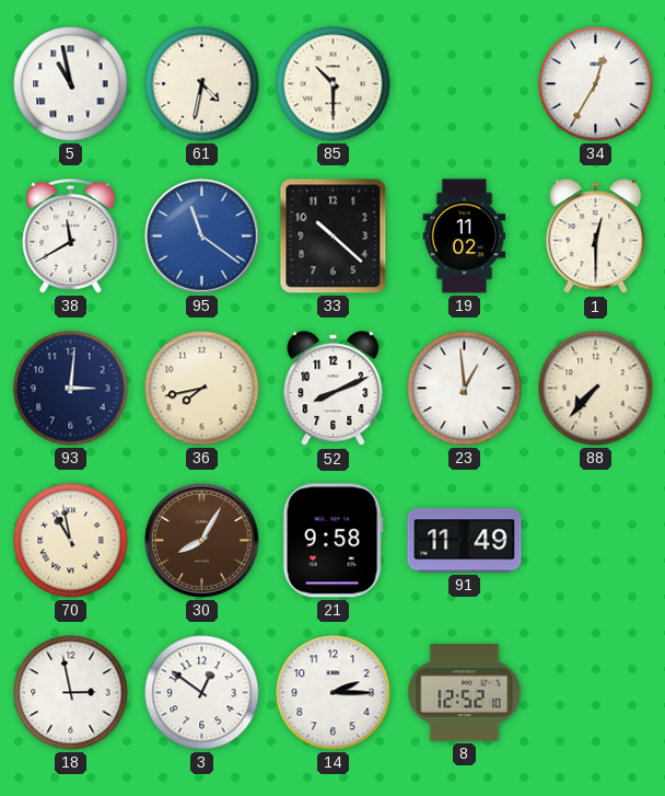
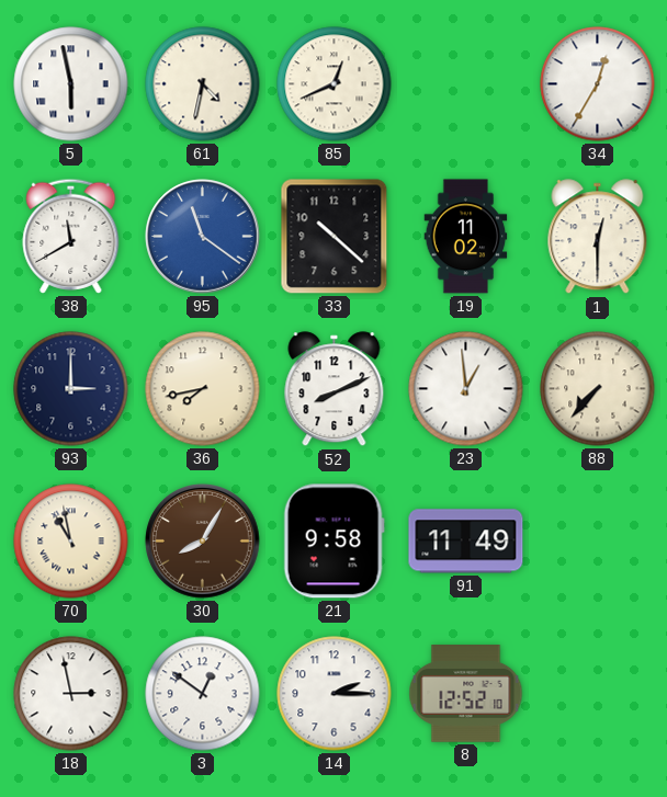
5: 10:58 -> 5:58
85: 10:30 -> 12:41
93: 3:01 -> 3:00
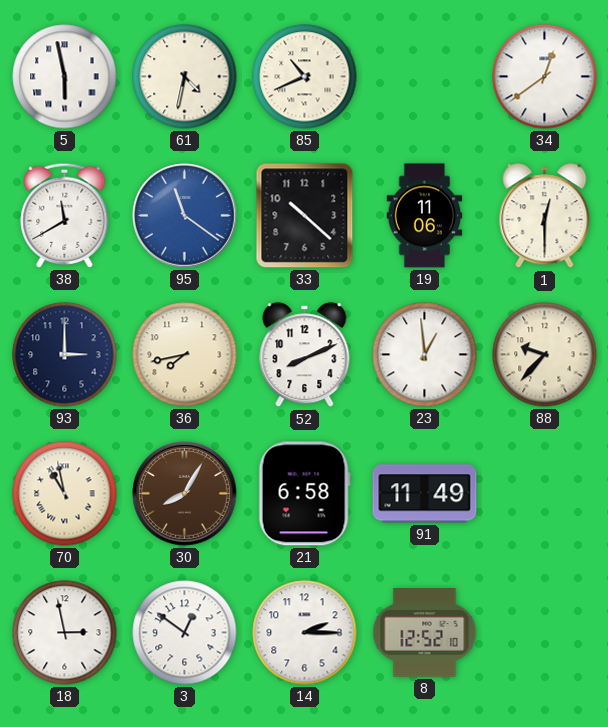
85: 12:41 -> 10:41
34: 12:35 -> 12:39
19: 11:02 -> 11:06
88: 7:37 -> 9:37
21: 9:58 -> 6:58
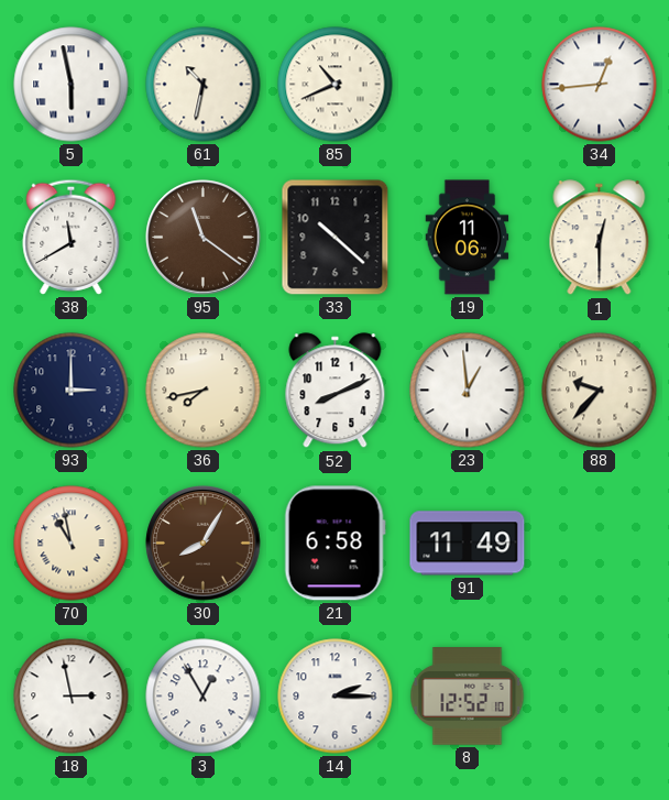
61: 4:32 -> 10:32
34: 12:39 -> 12:44
95 dial: blue -> brown
3: 12:51 -> 12:55
